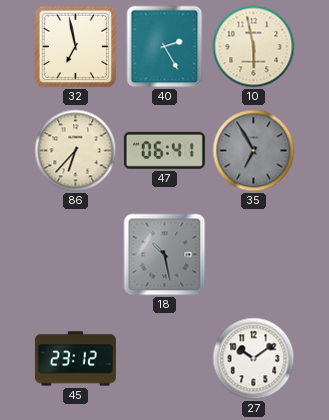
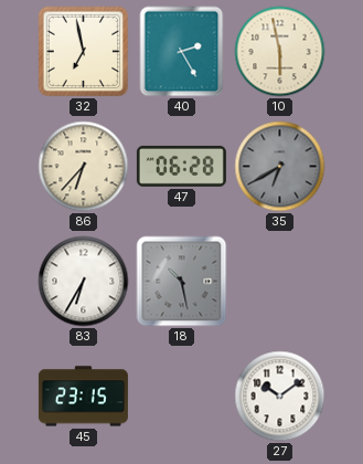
47: 06:41 -> 06:28
35: 6:55 -> 6:40
83: none -> 6:35
45: 23:12 -> 23:15
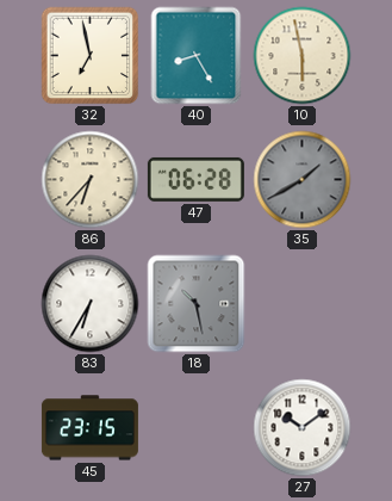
40: 2:25 -> 8:25
35: 6:40 -> 1:40
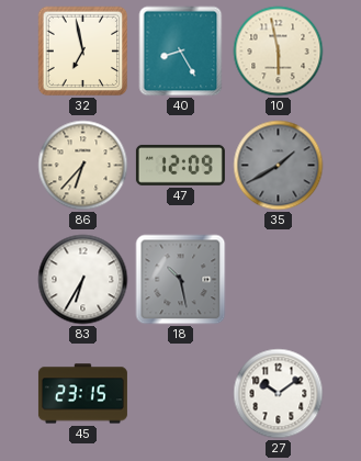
47: 06:28 -> 12:09
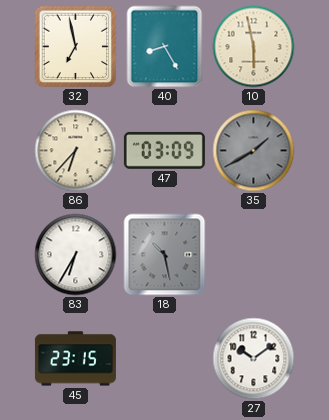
47: 12:09 -> 03:09
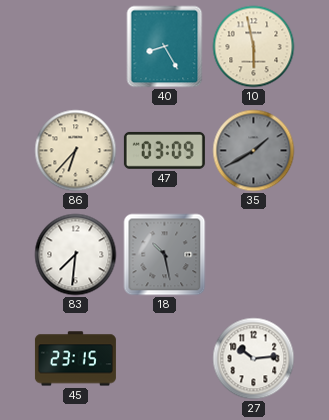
32: 6:58 -> none
83: 6:35 -> 7:31
27: 10:09 -> 10:14
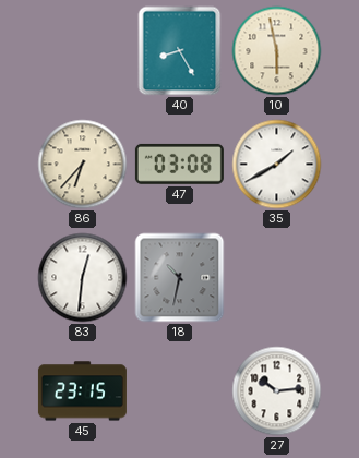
47: 03:09 -> 03:08
35 dial: grey -> white
83: 7:31 -> 12:31
18: 10:28 -> 10:32
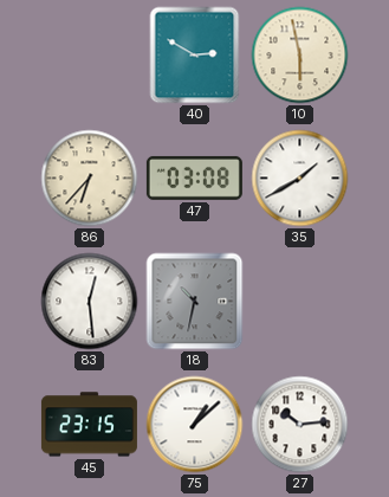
40: 8:25 -> 2:50
83: 12:31 -> 12:29
75: none -> 1:08
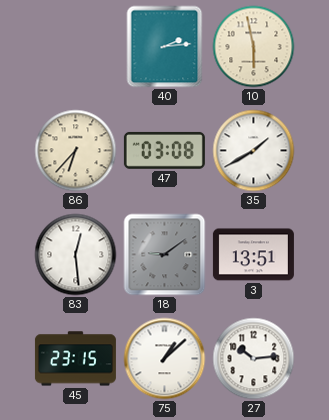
40: 2:50 -> 2:14
18: 10:32 -> 9:09
3: none -> 13:51
